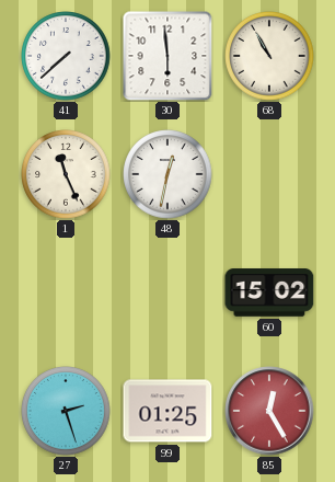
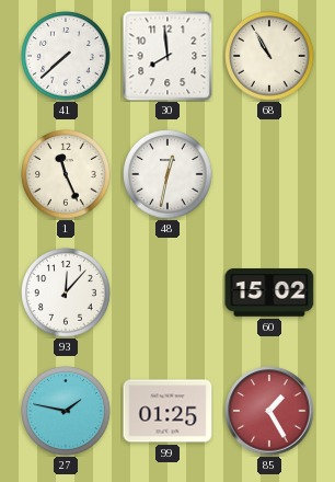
30: 5:59 -> 7:59
93: none -> 12:07
27: 2:27 -> 1:47
85: 12:25 -> 1:25
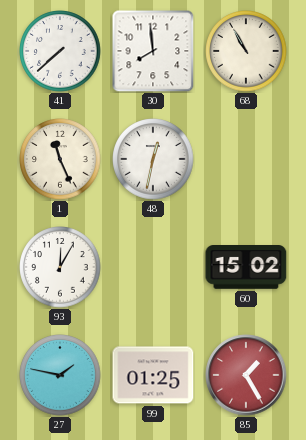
93: 12:07 -> 12:05
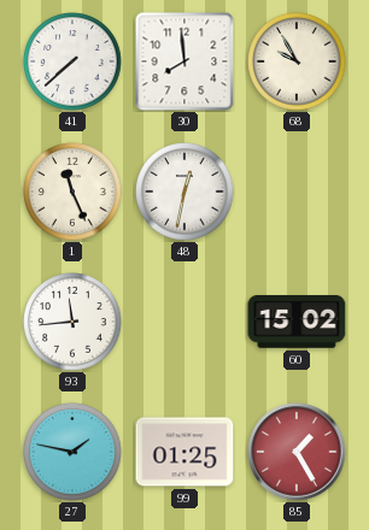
68: 10:55 -> 9:55
93: 12:05 -> 11:44
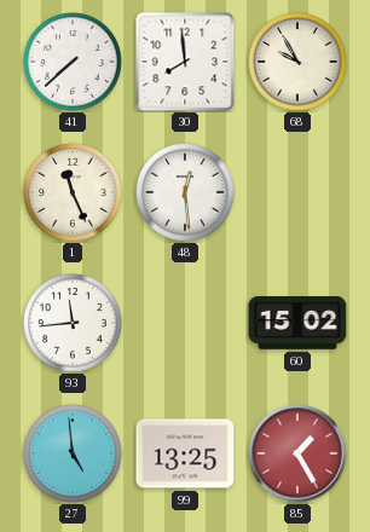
48: 12:32 -> 12:29
27: 1:47 -> 4:59
99: 01:25 -> 13:25
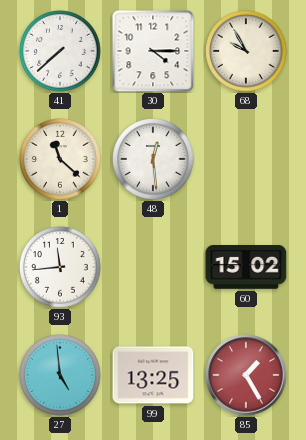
30: 7:59 -> 4:15
1: 11:26 -> 11:22
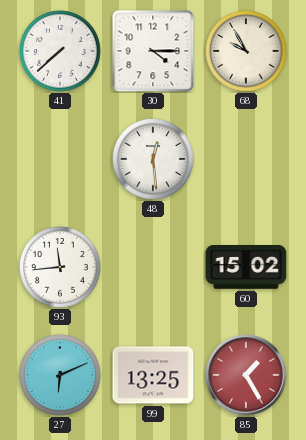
1: 11:22 -> none
27: 4:59 -> 6:11
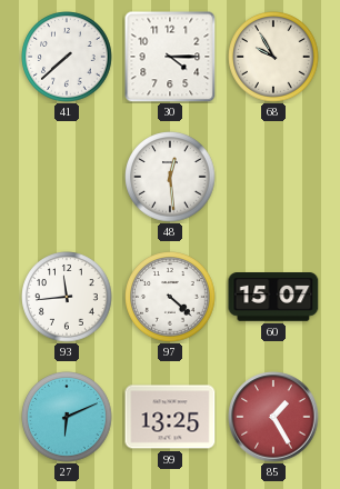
97: none -> 4:22
60: 15:02 -> 15:07
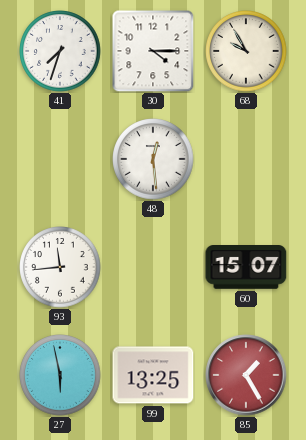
41: 7:38 -> 7:33
97: 4:22 -> none
27: 6:11 -> 5:58
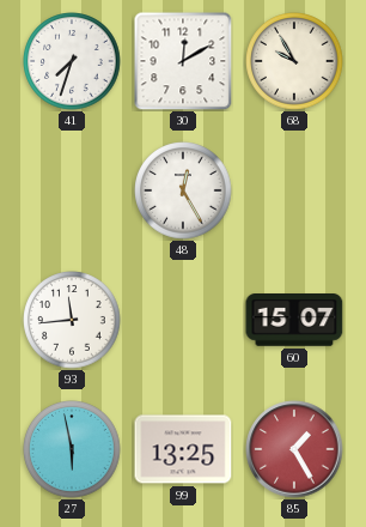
30: 4:15 -> 12:10
48: 12:29 -> 12:25
